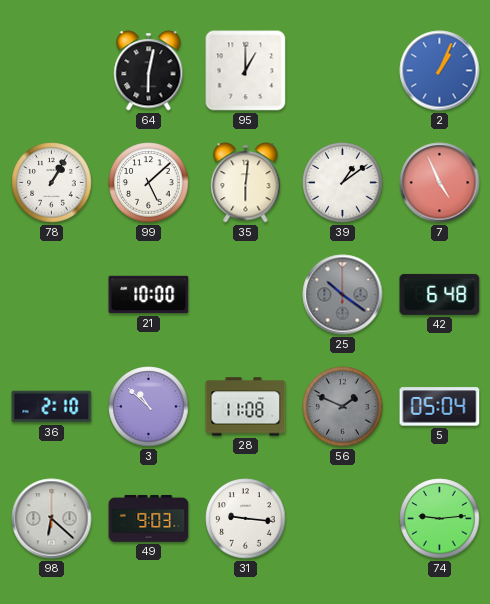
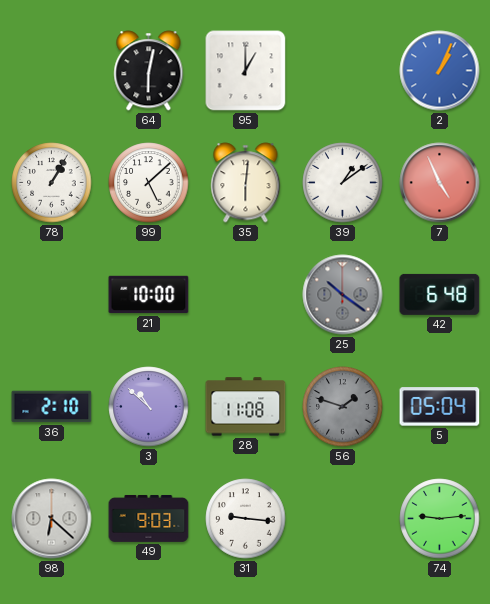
56: 1:49 -> 1:48
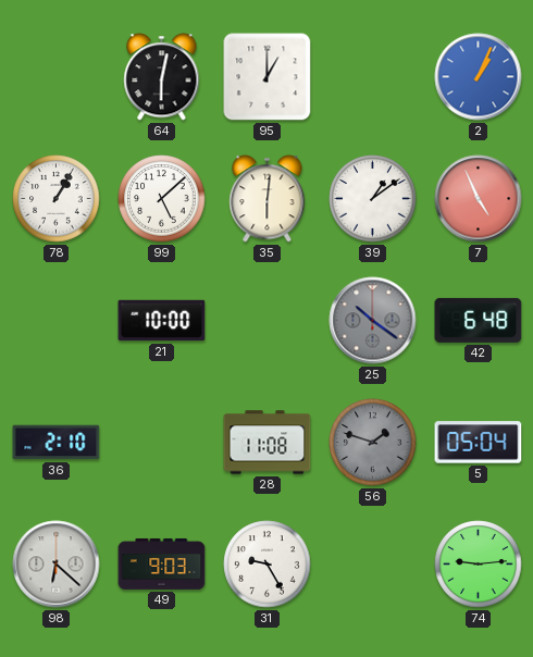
3: 10:52 -> none
31: 9:16 -> 9:25
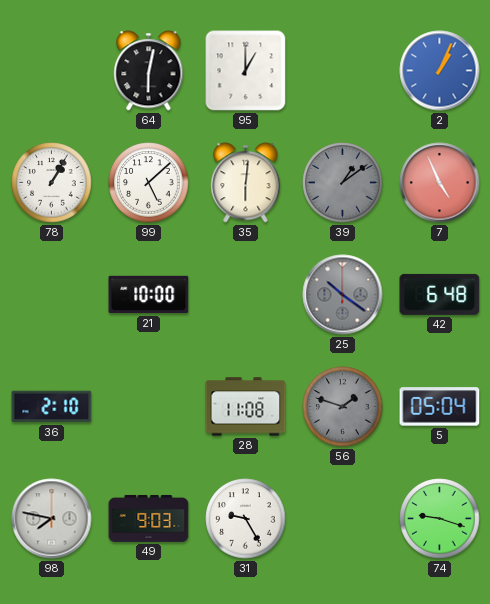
39 dial: white -> grey
98: 6:22 -> 7:47
74: 9:14 -> 9:18
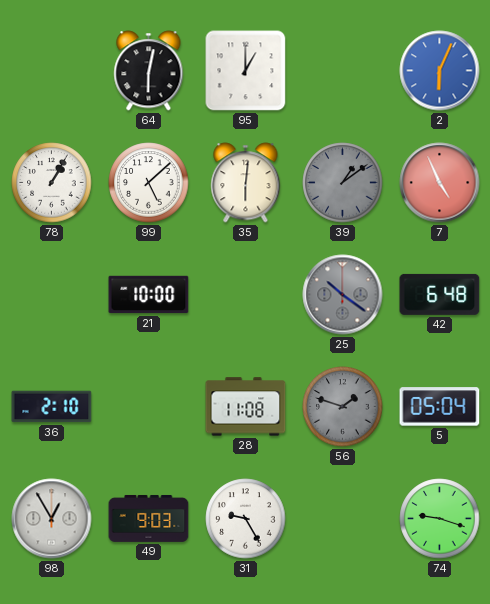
2: 1:04 -> 6:04
98: 7:47 -> 12:55
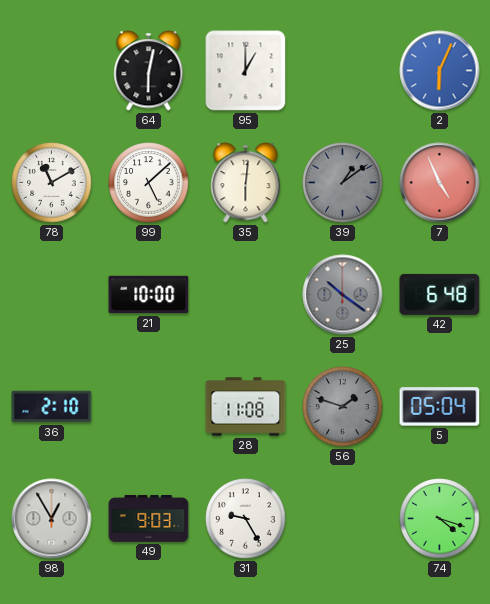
78: 1:05 -> 11:10
74: 9:18 -> 4:18
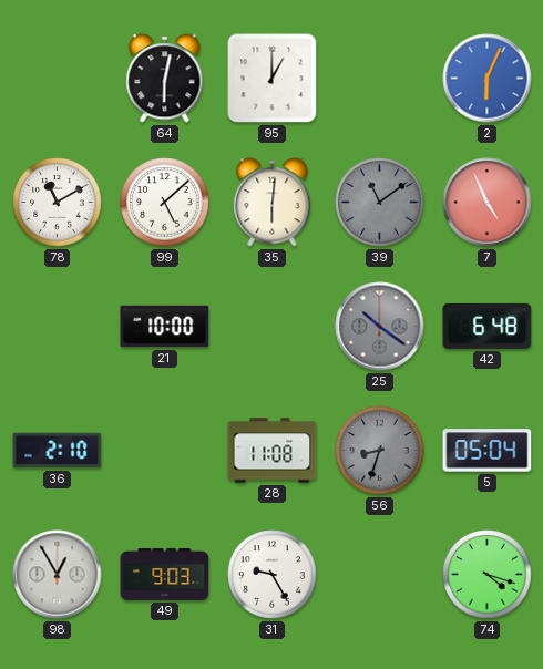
39: 1:09 -> 11:09
56: 1:48 -> 8:33
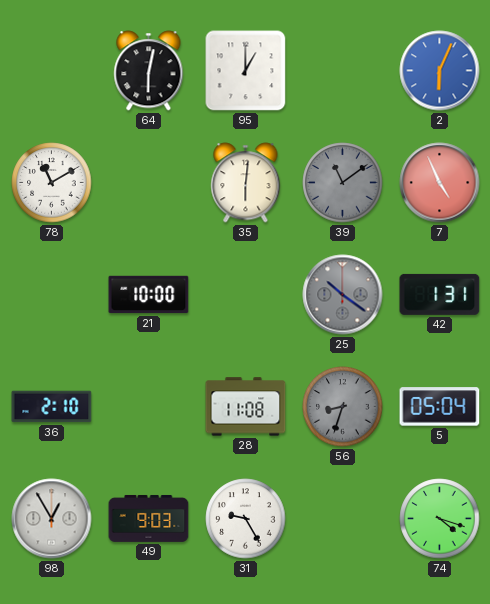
99: 5:08 -> none
42: 6:48 -> 1:31
